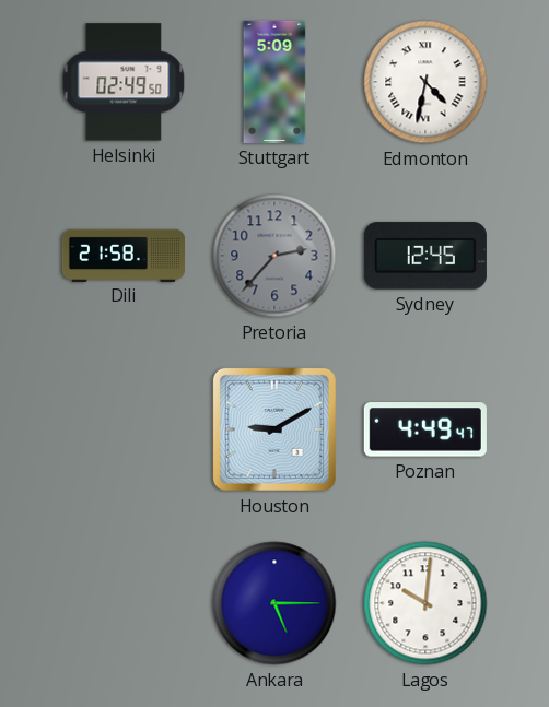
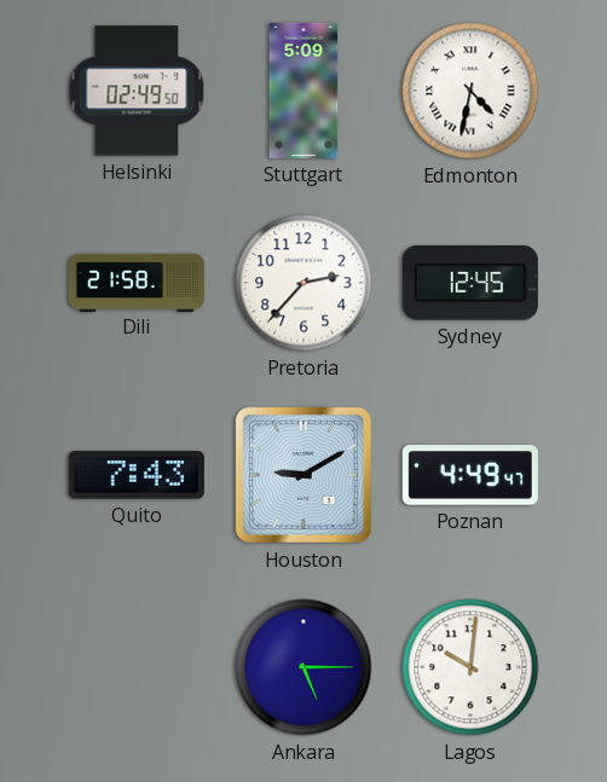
Pretoria dial: grey -> white
Quito: none -> 7:43
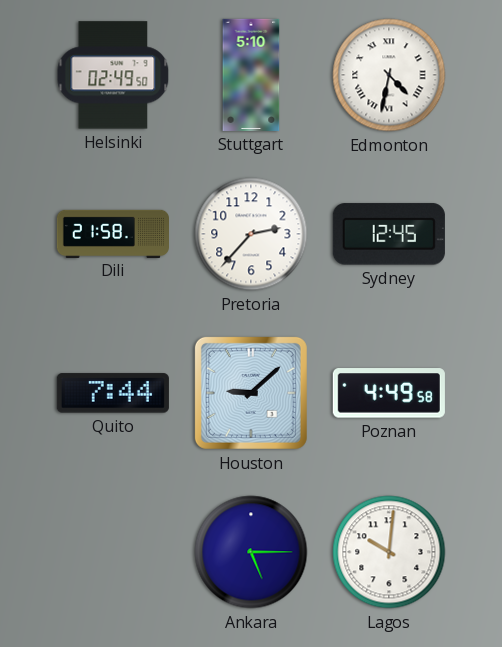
Stuttgart: 5:09 -> 5:10
Quito: 7:43 -> 7:44
Houston: 9:10 -> 9:08
Poznan: 4:49:47 -> 4:49:58
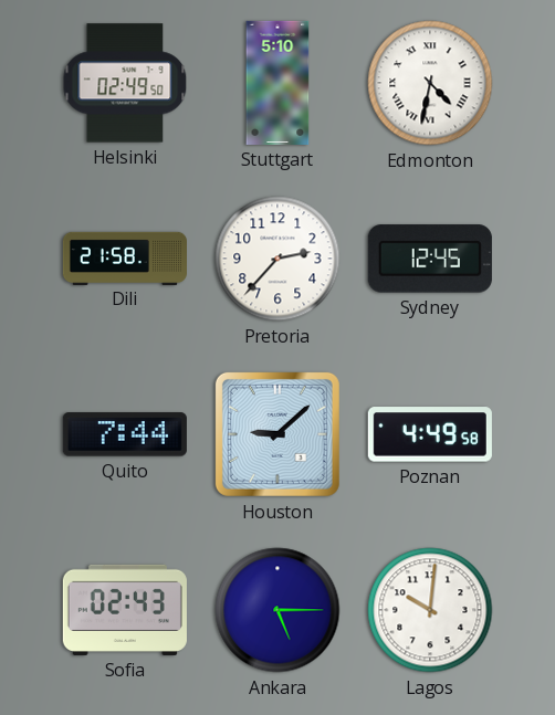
Sofia: none -> 02:43
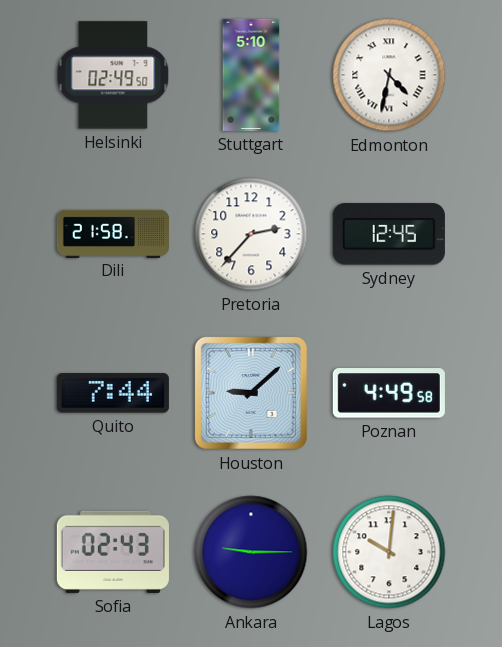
Ankara: 5:15 -> 9:15
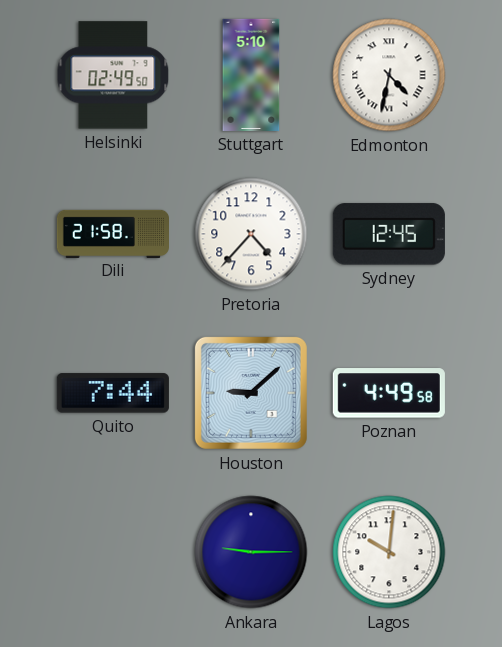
Pretoria: 2:37 -> 4:37
Sofia: 02:43 -> none
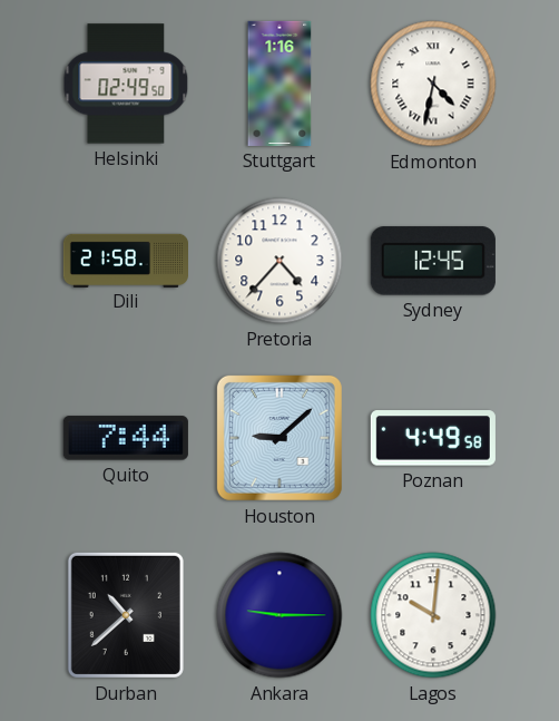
Stuttgart: 5:10 -> 1:16
Durban: none -> 10:38
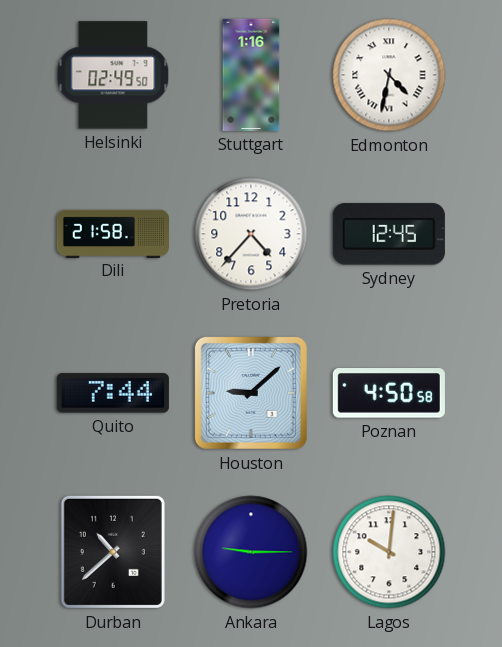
Poznan: 4:49 -> 4:50
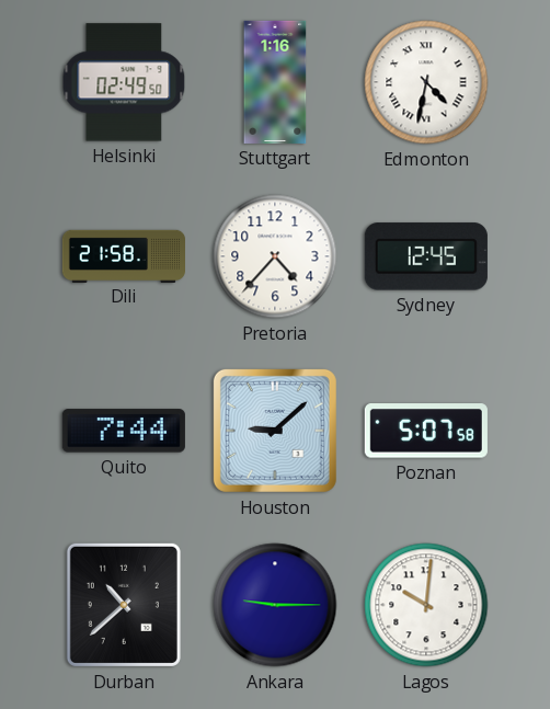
Poznan: 4:50 -> 5:07
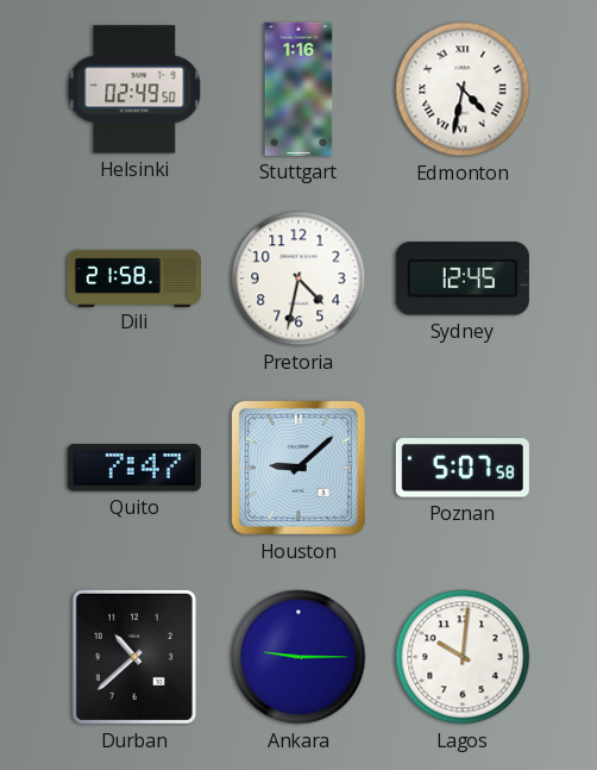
Pretoria: 4:37 -> 4:32
Quito: 7:44 -> 7:47
